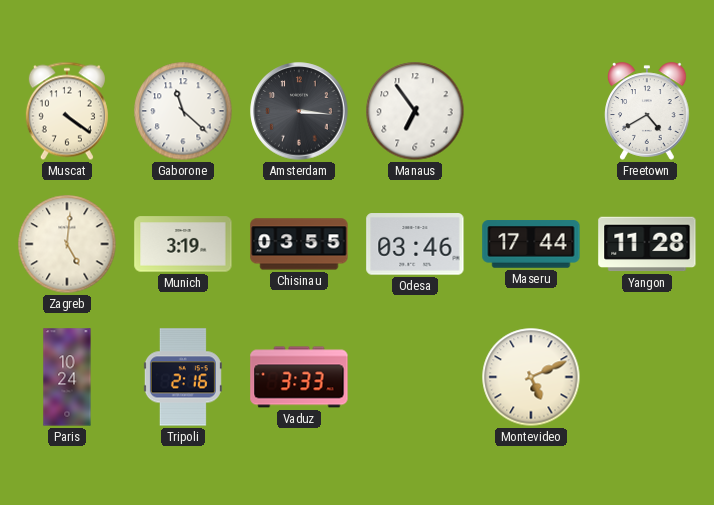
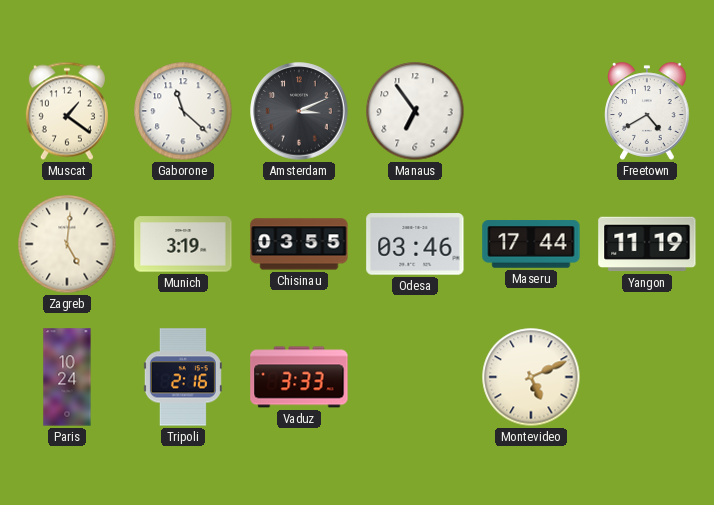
Muscat: 4:21 -> 1:21
Amsterdam: 3:16 -> 3:11
Yangon: 11:28 -> 11:19
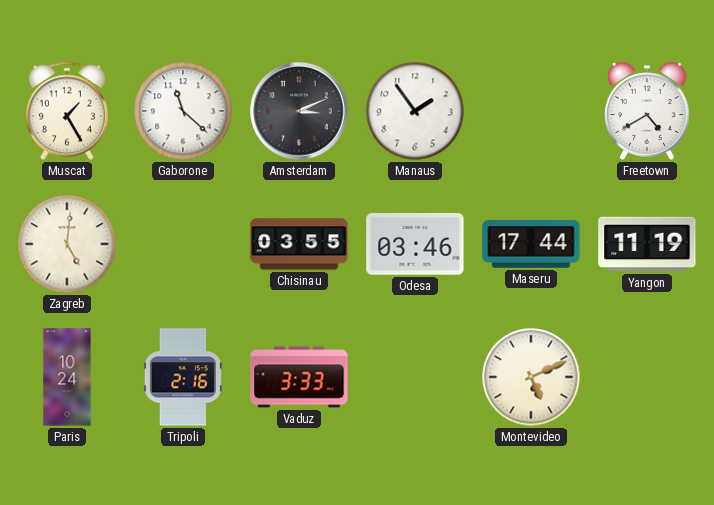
Muscat: 1:21 -> 1:25
Manaus: 6:54 -> 1:54
Munich: 3:19 -> none
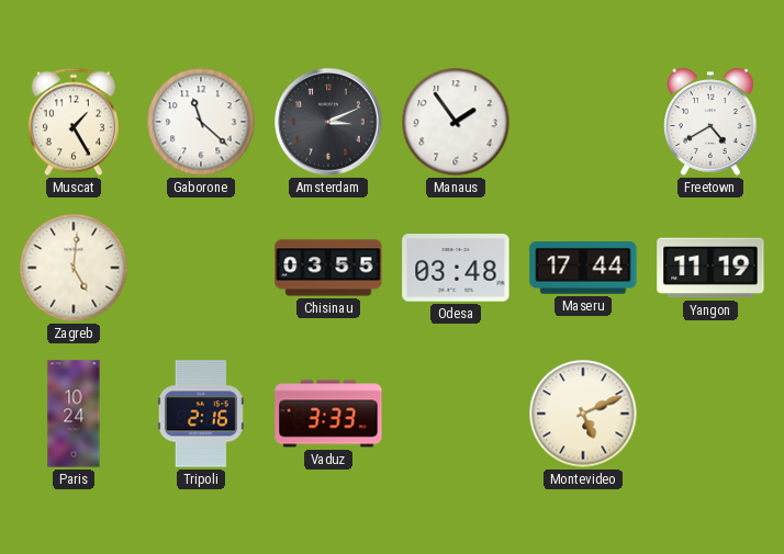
Odesa: 03:46 -> 03:48
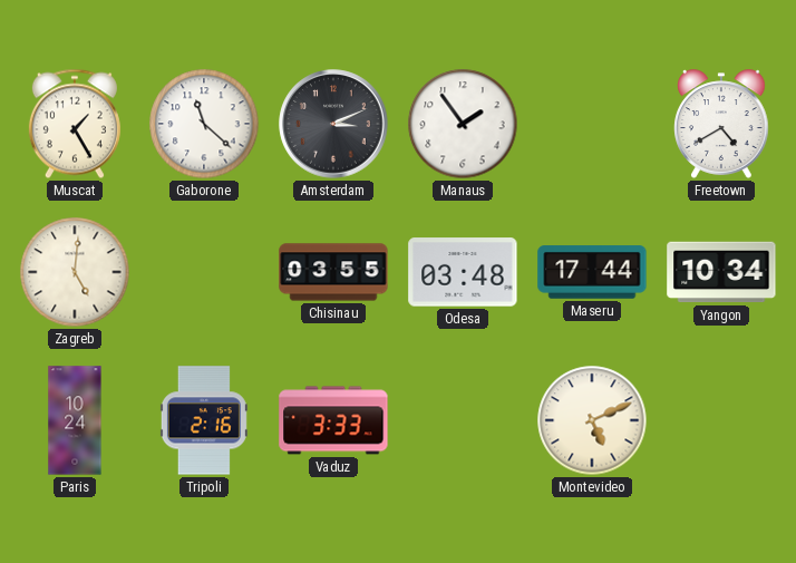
Yangon: 11:19 -> 10:34
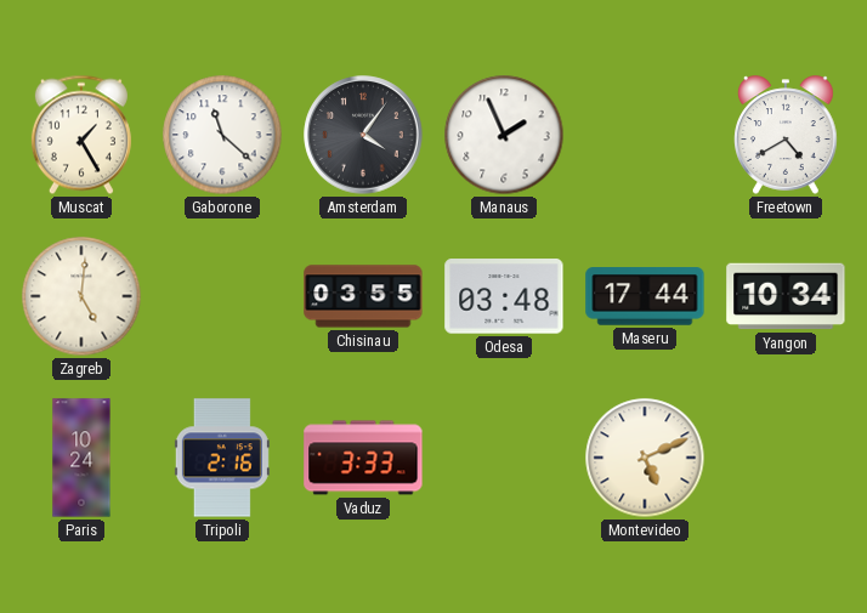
Amsterdam: 3:11 -> 4:06
Manaus: 1:54 -> 1:56
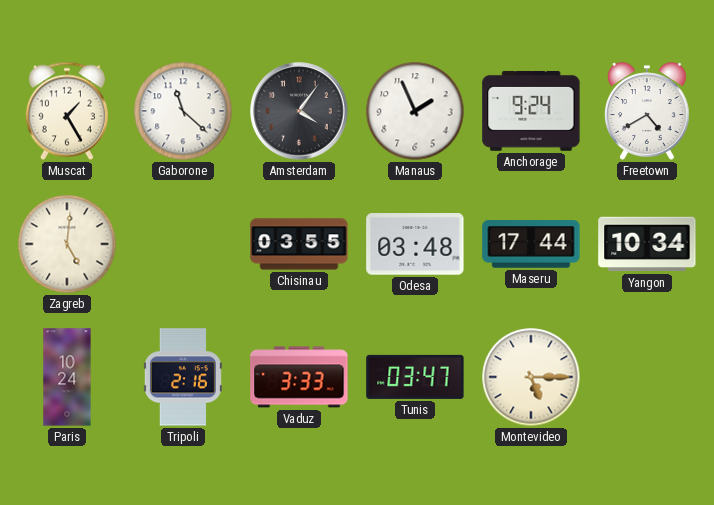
Anchorage: none -> 9:24
Tunis: none -> 03:47
Montevideo: 5:11 -> 5:15
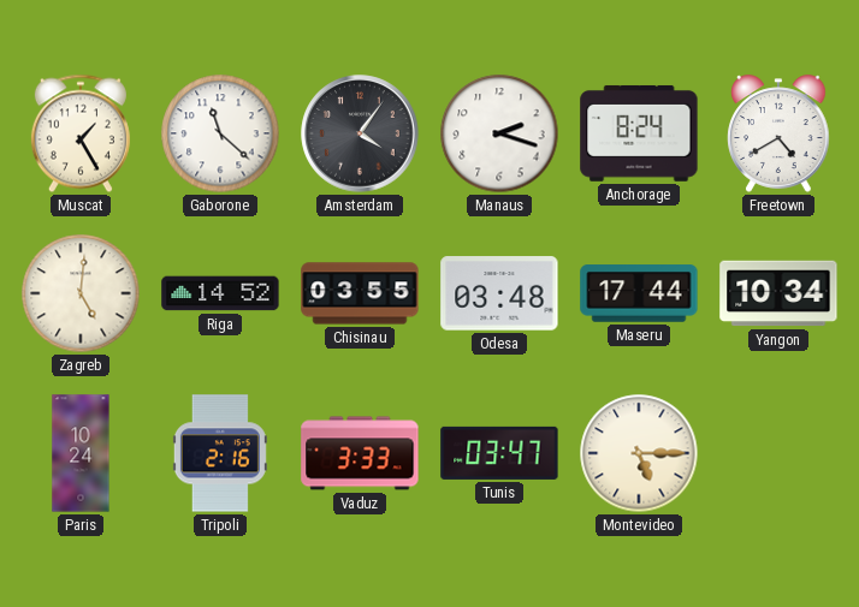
Manaus: 1:56 -> 2:18
Anchorage: 9:24 -> 8:24
Riga: none -> 14:52
